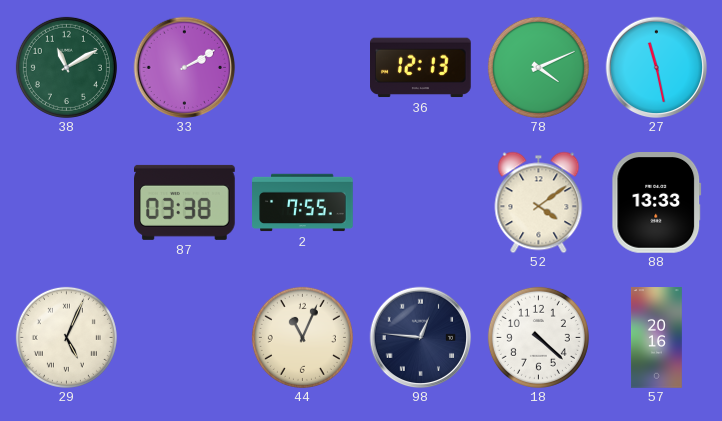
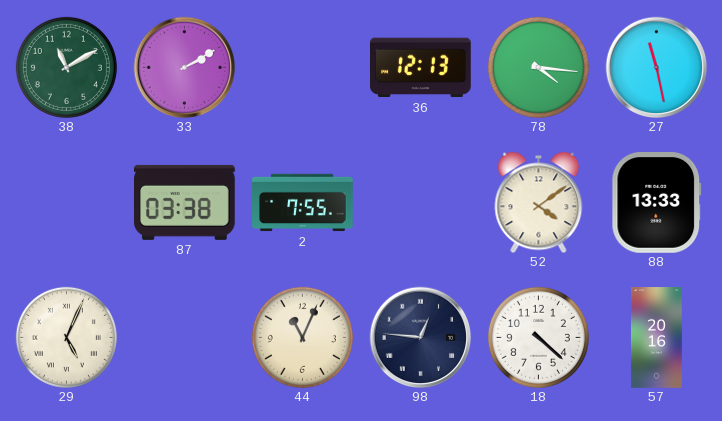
78: 4:11 -> 4:16
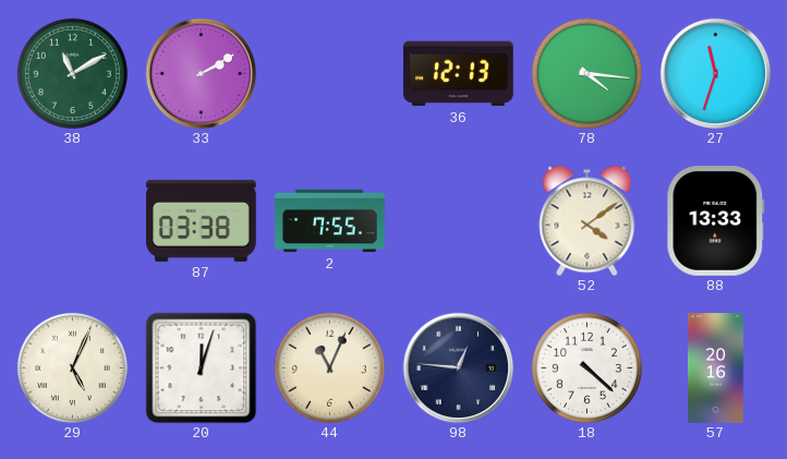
27: 11:28 -> 11:33
20: none -> 12:03
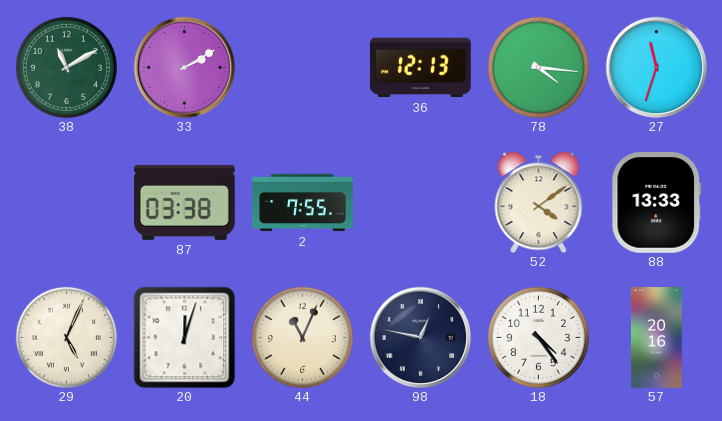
98: 12:46 -> 12:47
18: 4:22 -> 4:24
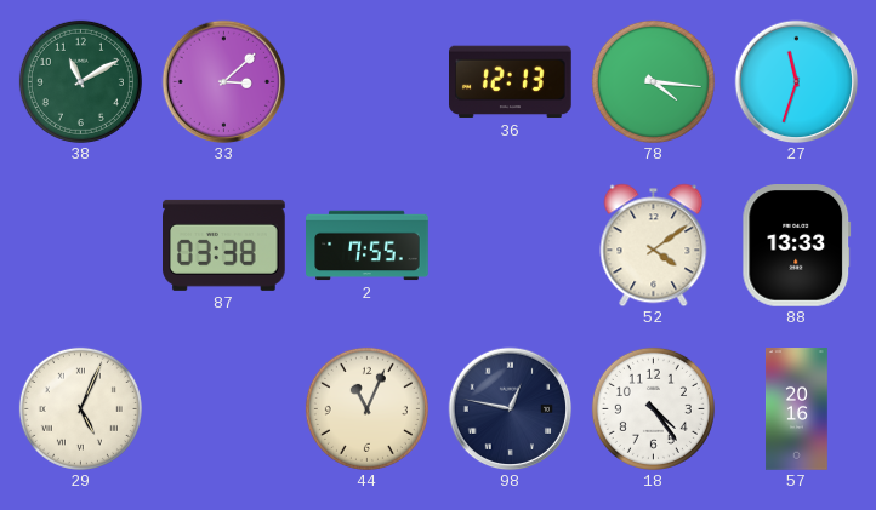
33: 2:10 -> 3:08
20: 12:03 -> none
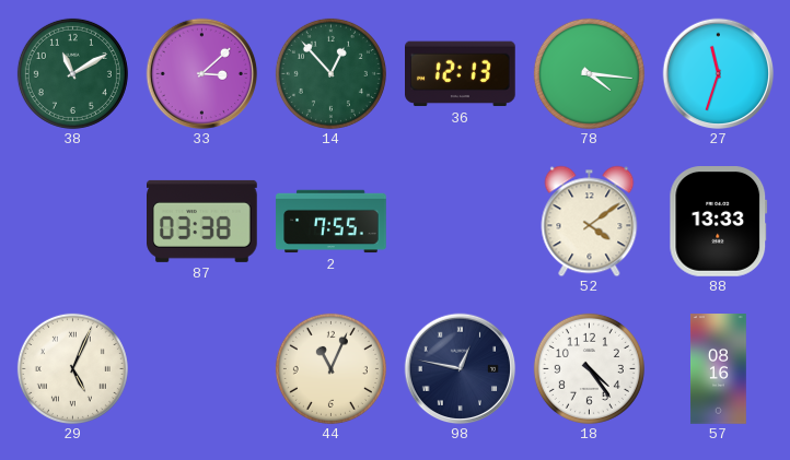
14: none -> 12:53
57: 20:16 -> 08:16
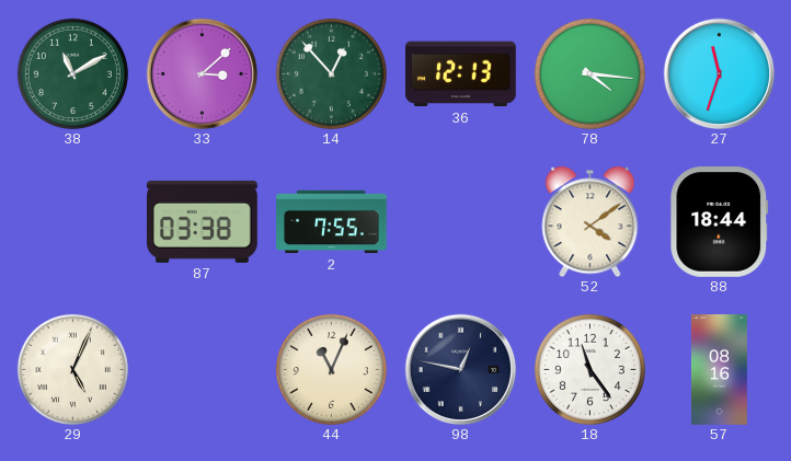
88: 13:33 -> 18:44
18: 4:24 -> 11:24
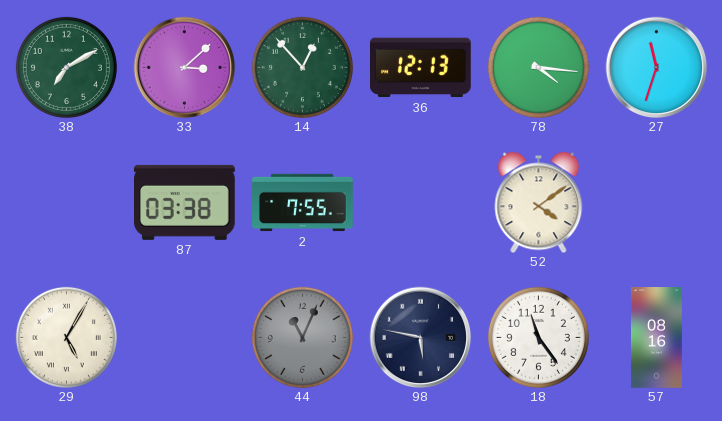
38: 11:10 -> 7:10
88: 18:44 -> none
29: 5:04 -> 5:05
44 dial: cream -> grey
98: 12:47 -> 5:47
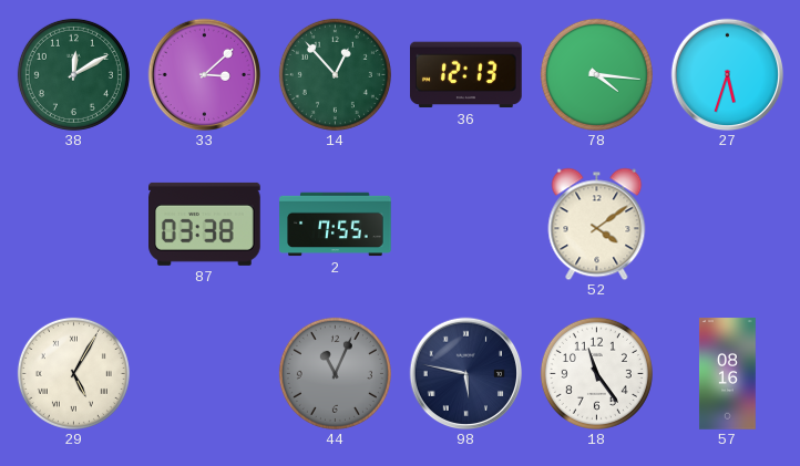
38: 7:10 -> 12:10
27: 11:33 -> 5:33
